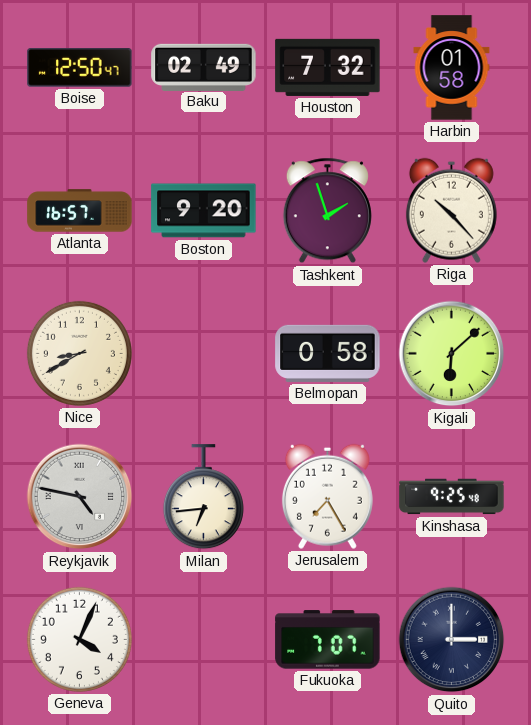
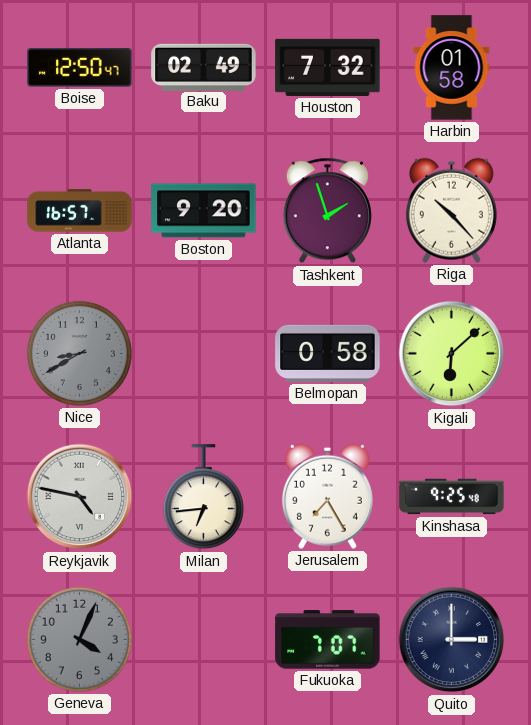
Nice dial: cream -> grey
Geneva dial: white -> grey
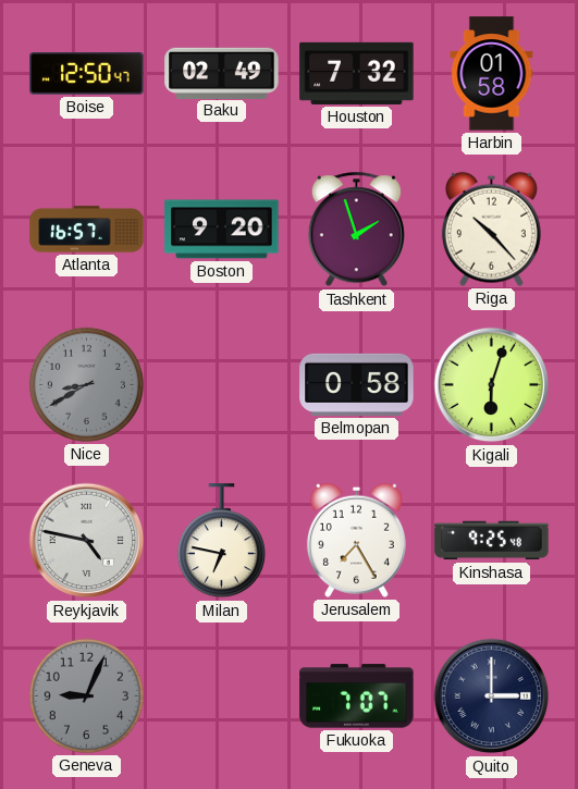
Kigali: 6:08 -> 6:03
Milan: 6:44 -> 6:47
Geneva: 4:04 -> 9:04
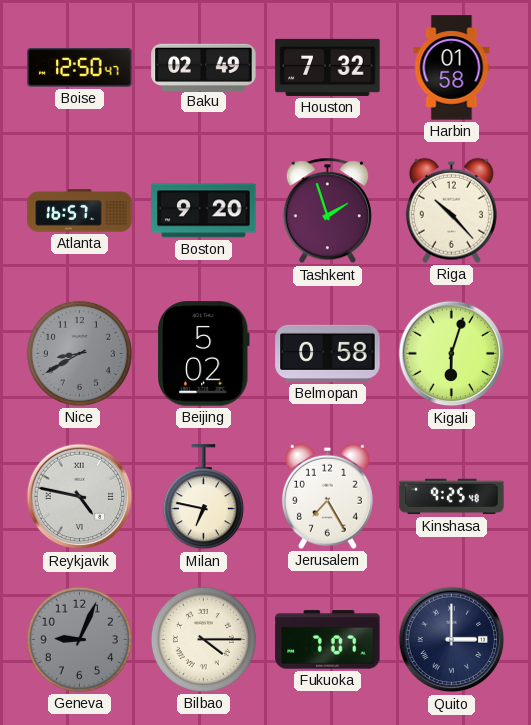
Beijing: none -> 5:02
Bilbao: none -> 4:15
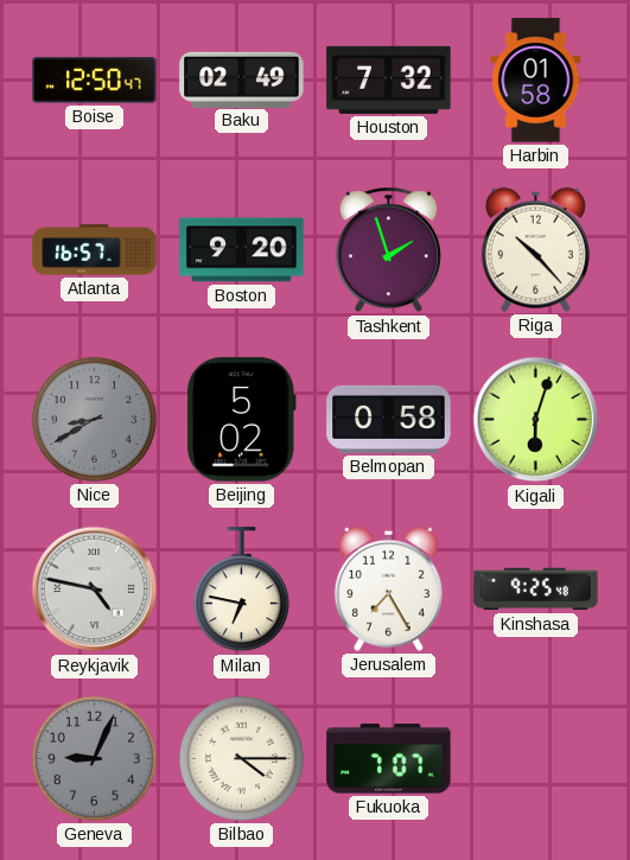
Quito: 3:00 -> none
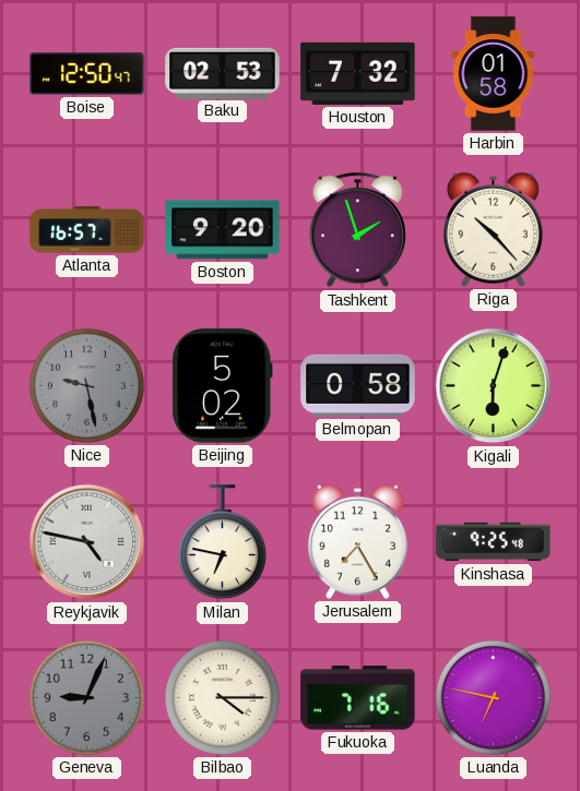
Baku: 02:49 -> 02:53
Nice: 8:40 -> 9:28
Fukuoka: 7:07 -> 7:16
Luanda: none -> 6:47
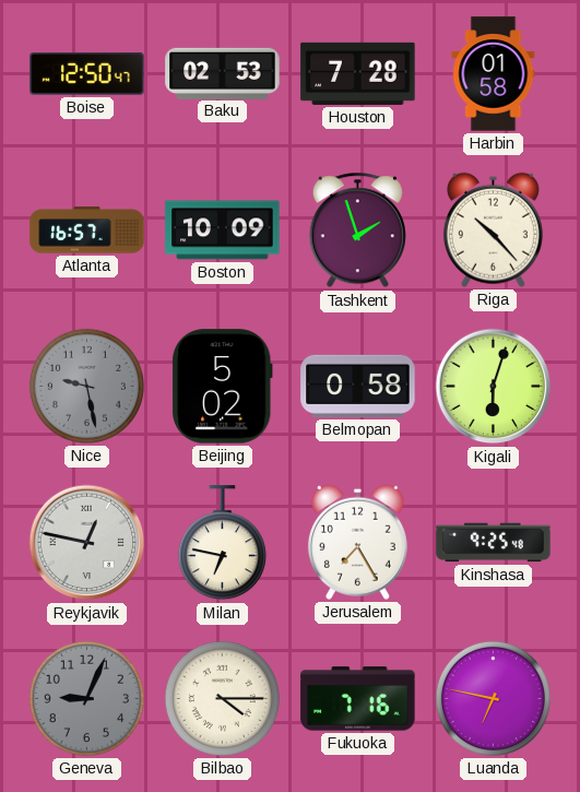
Houston: 7:32 -> 7:28
Boston: 9:20 -> 10:09
Reykjavik: 4:47 -> 12:47
